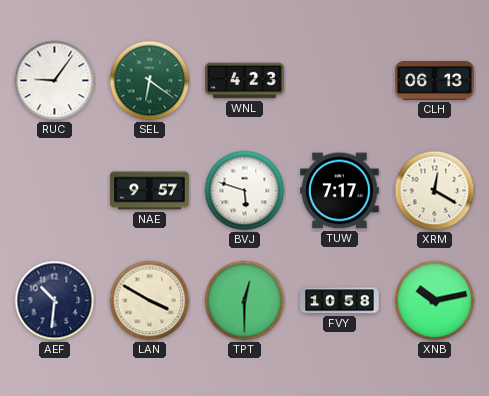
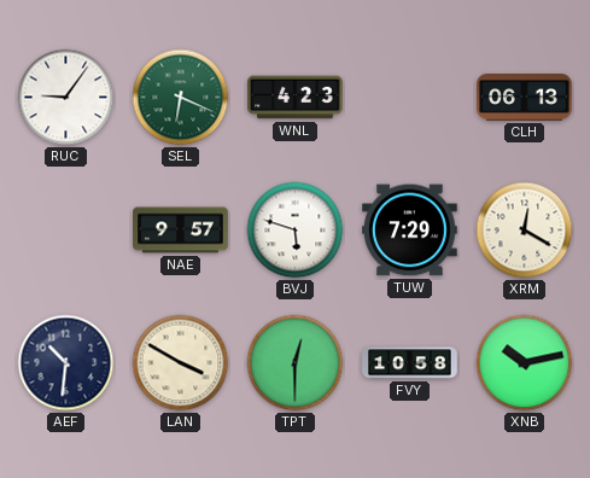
SEL: 6:21 -> 6:19
TUW: 7:17 -> 7:29
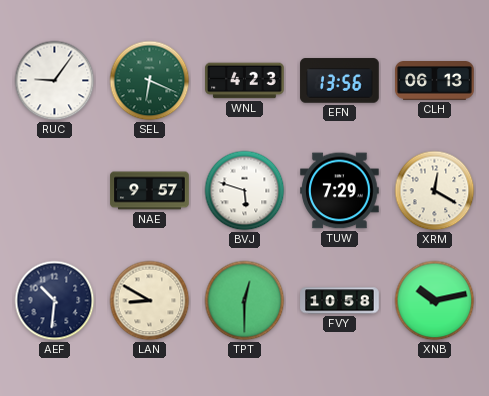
EFN: none -> 13:56
LAN: 3:50 -> 8:50
